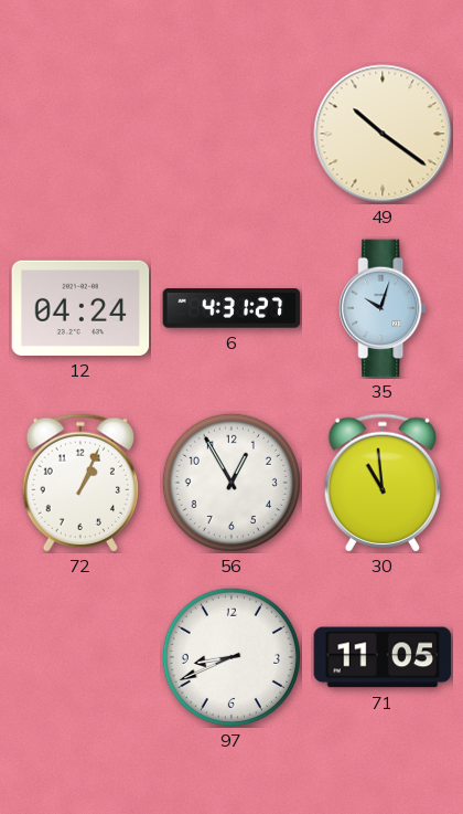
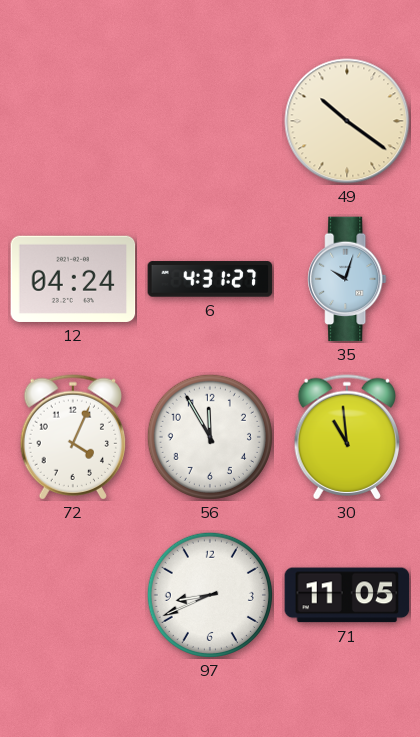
72: 1:04 -> 4:04
56: 12:55 -> 11:55
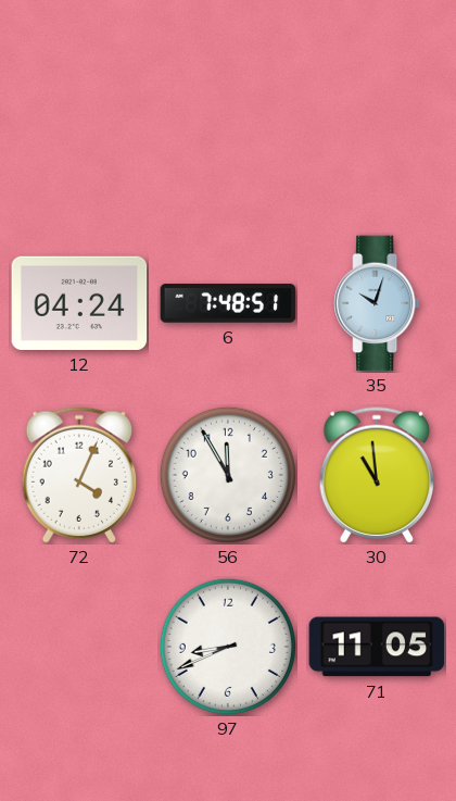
49: 10:21 -> none
6: 4:31 -> 7:48
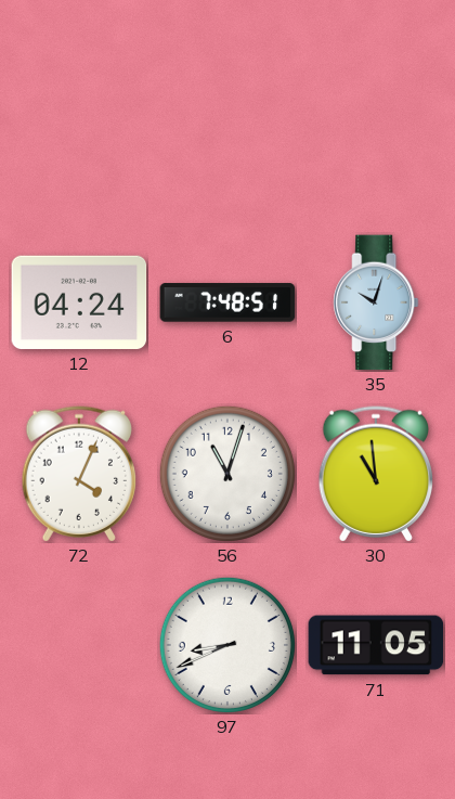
56: 11:55 -> 11:03
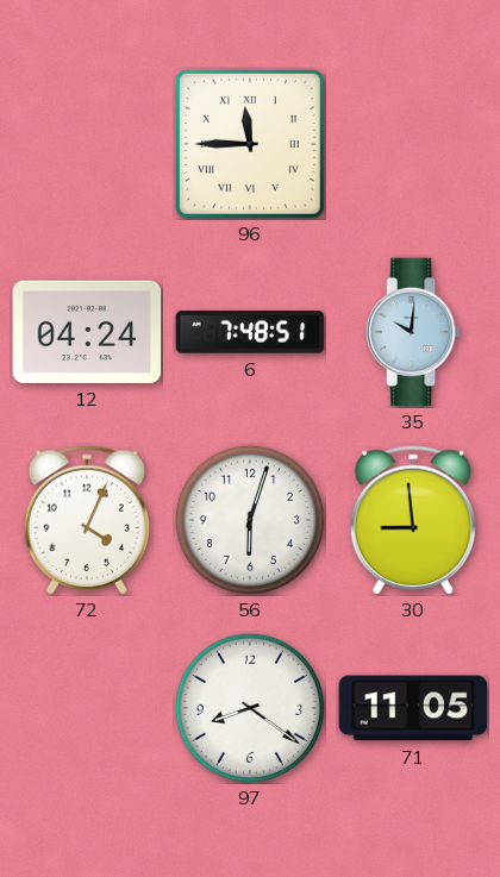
96: none -> 11:45
35: 10:03 -> 10:01
56: 11:03 -> 6:03
30: 10:59 -> 8:59
97: 8:41 -> 8:21
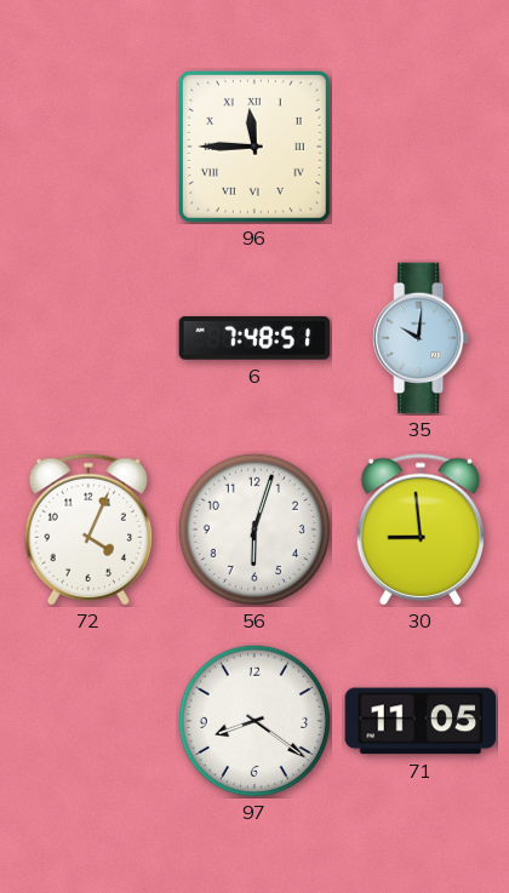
12: 04:24 -> none
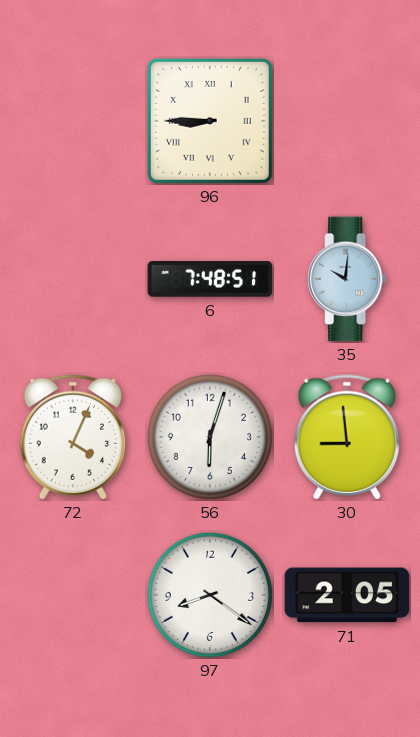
96: 11:45 -> 8:45
71: 11:05 -> 2:05
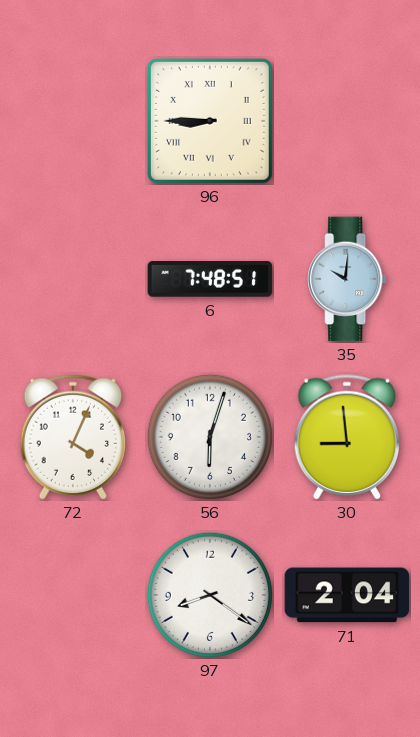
71: 2:05 -> 2:04
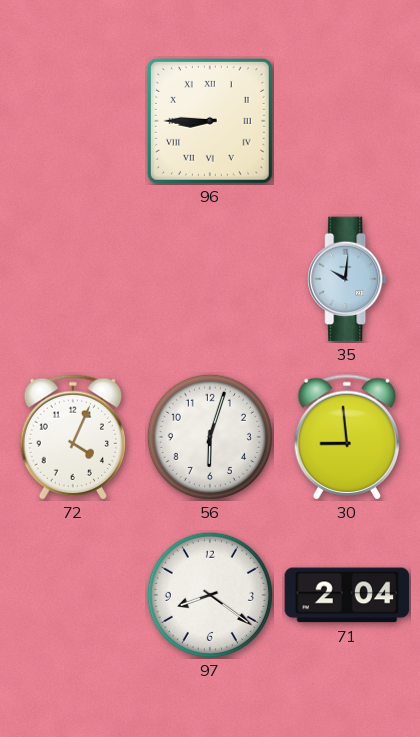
6: 7:48 -> none
